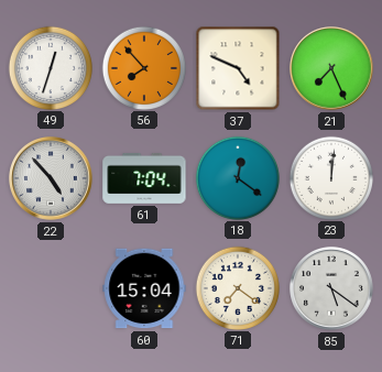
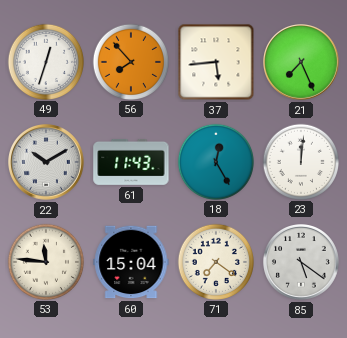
37: 4:49 -> 5:44
22: 4:53 -> 10:10
61: 7:04 -> 11:43
18: 12:21 -> 12:25
53: none -> 11:46
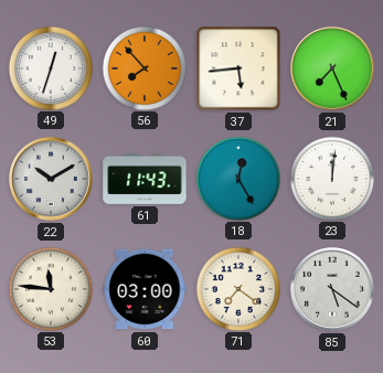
60: 15:04 -> 03:00
